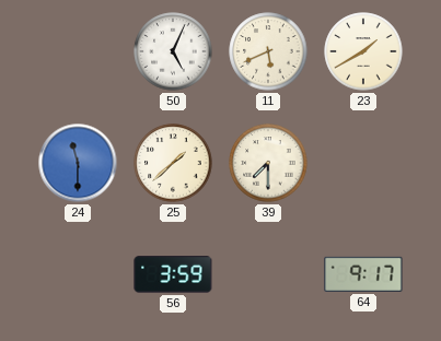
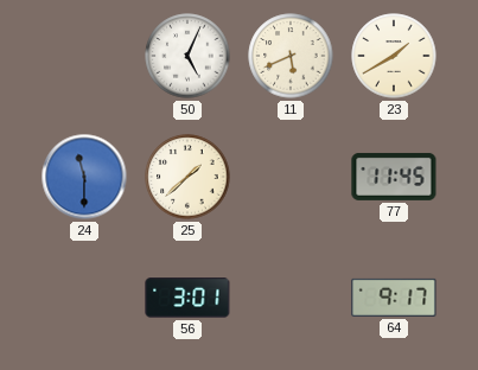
39: 7:30 -> none
77: none -> 11:45
56: 3:59 -> 3:01
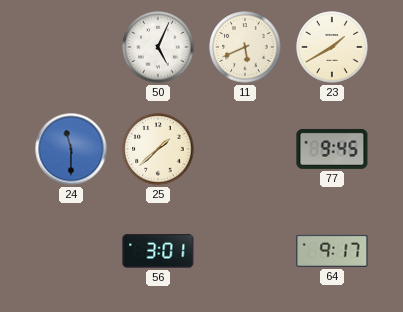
77: 11:45 -> 9:45
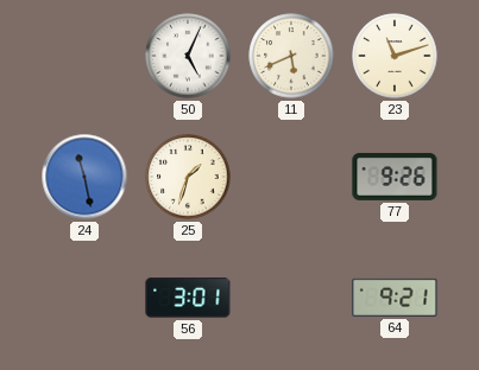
23: 1:40 -> 11:12
24: 11:30 -> 11:28
25: 1:38 -> 1:33
77: 9:45 -> 9:26
64: 9:17 -> 9:21
